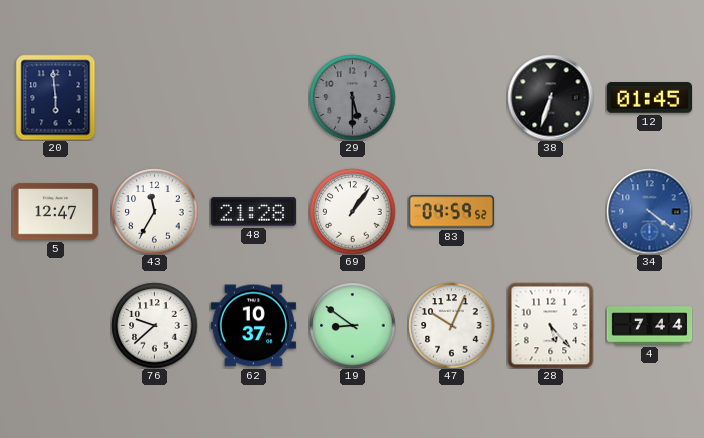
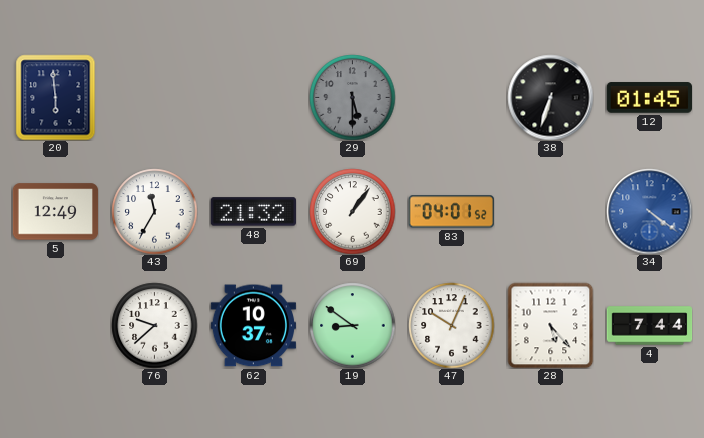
5: 12:47 -> 12:49
48: 21:28 -> 21:32
83: 04:59 -> 04:01
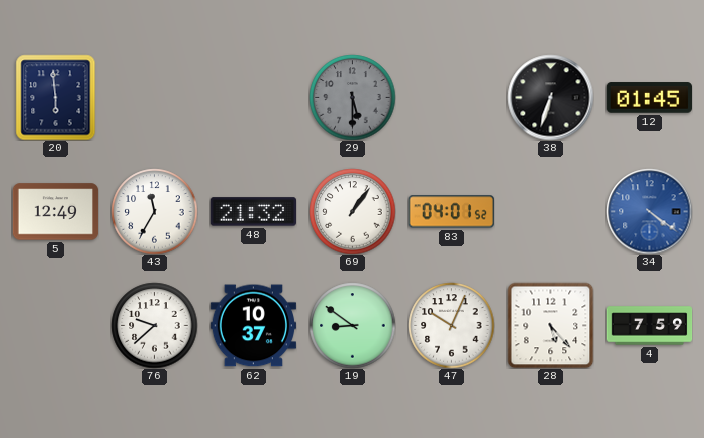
4: 7:44 -> 7:59
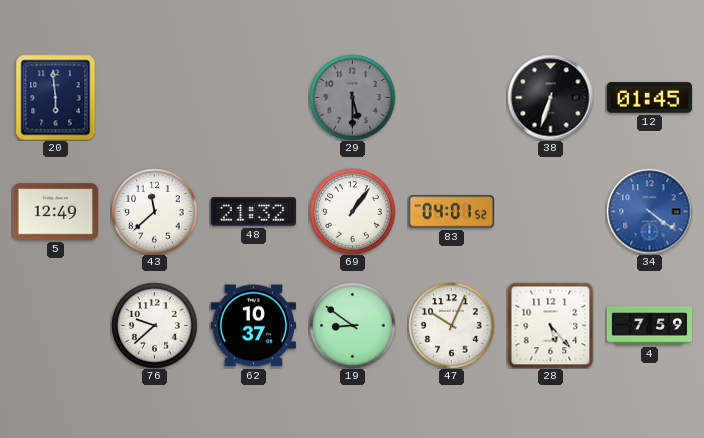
43: 11:35 -> 11:38
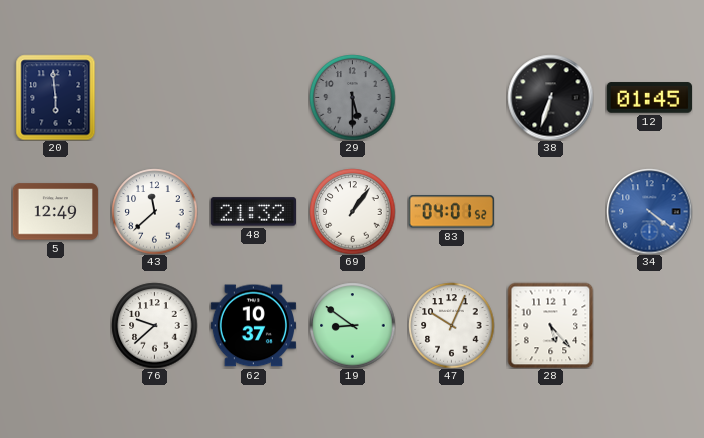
4: 7:59 -> none
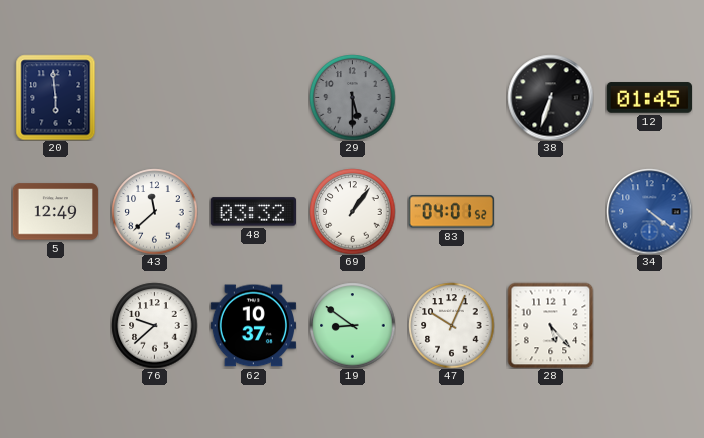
48: 21:32 -> 03:32
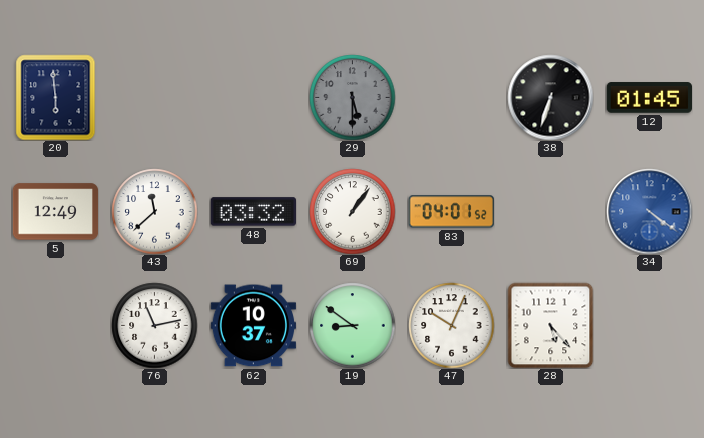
76: 9:38 -> 11:13
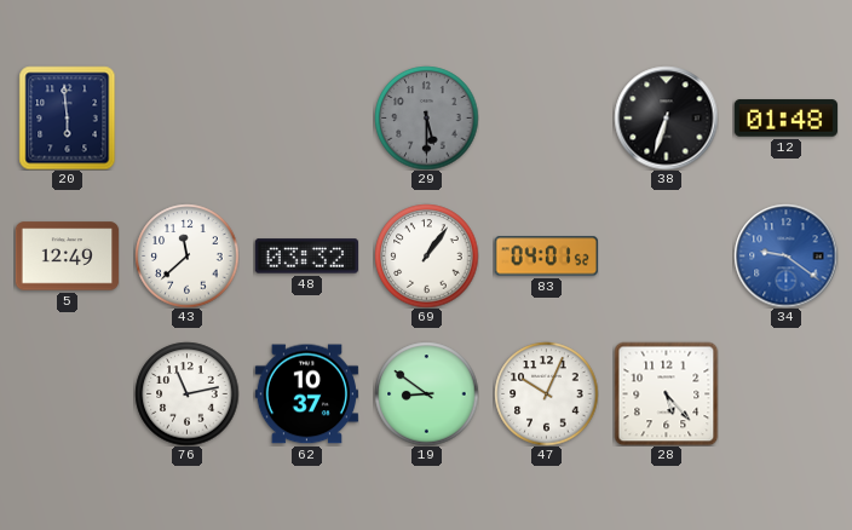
12: 01:45 -> 01:48
34: 4:21 -> 9:21
